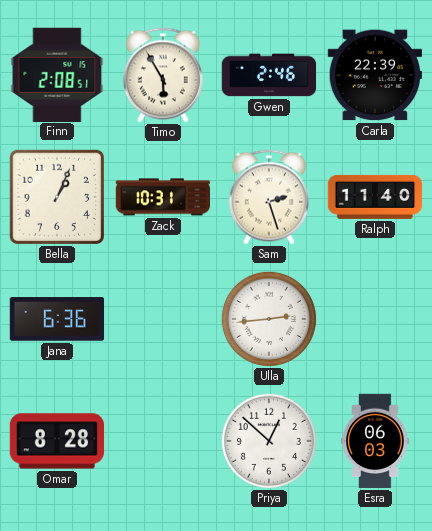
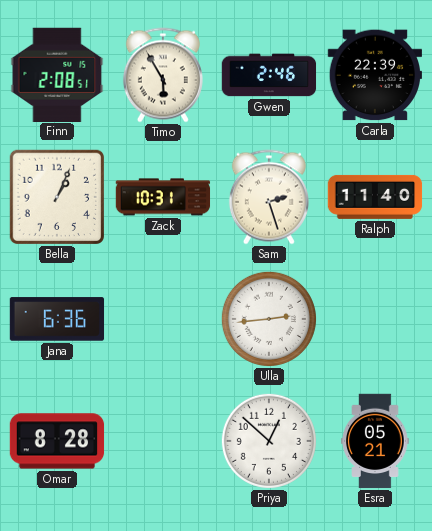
Esra: 06:03 -> 05:21
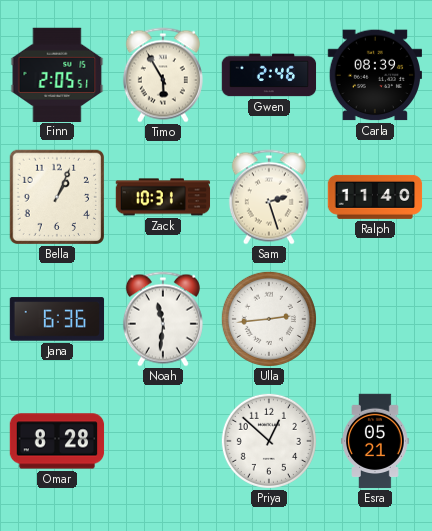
Finn: 2:08 -> 2:05
Carla: 22:39 -> 08:39
Noah: none -> 11:31
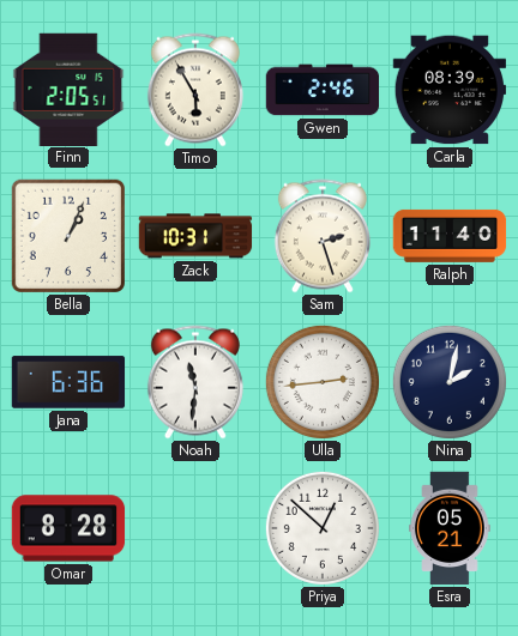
Nina: none -> 2:02
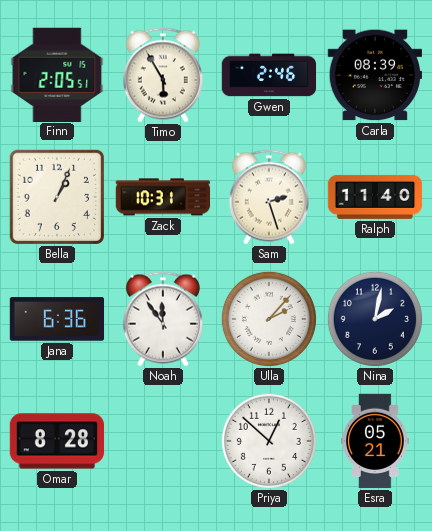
Noah: 11:31 -> 11:54
Ulla: 2:44 -> 2:07
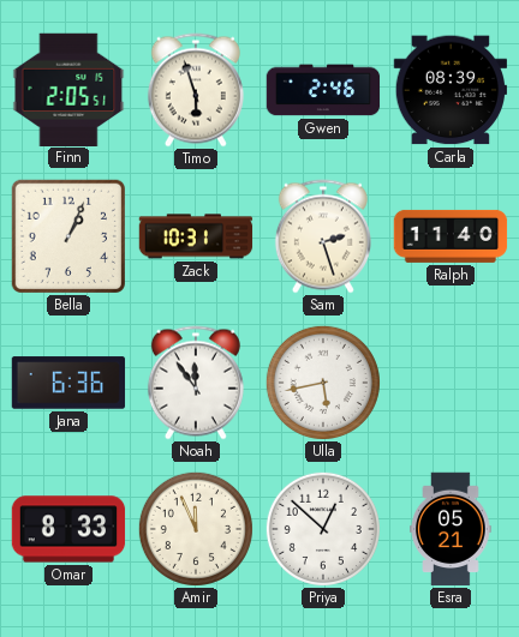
Timo: 5:55 -> 5:57
Ulla: 2:07 -> 5:43
Nina: 2:02 -> none
Omar: 8:28 -> 8:33
Amir: none -> 11:56
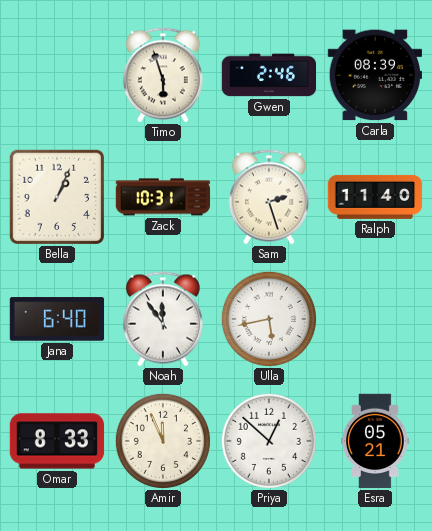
Finn: 2:05 -> none
Jana: 6:36 -> 6:40
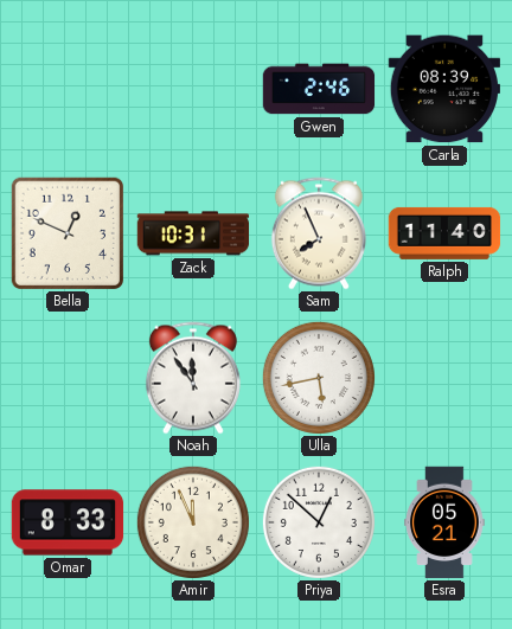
Timo: 5:57 -> none
Bella: 1:04 -> 12:49
Sam: 2:27 -> 7:56
Jana: 6:40 -> none
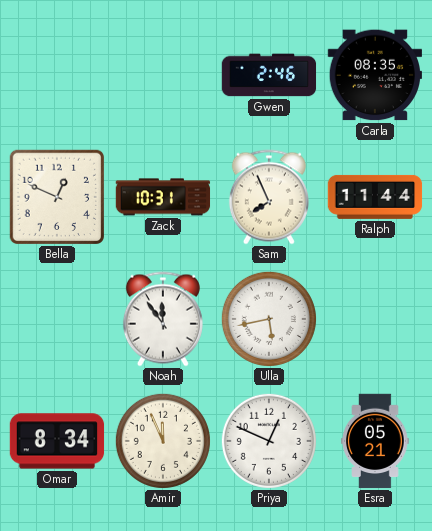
Carla: 08:39 -> 08:35
Ralph: 11:40 -> 11:44
Omar: 8:33 -> 8:34
Priya: 12:52 -> 12:49
